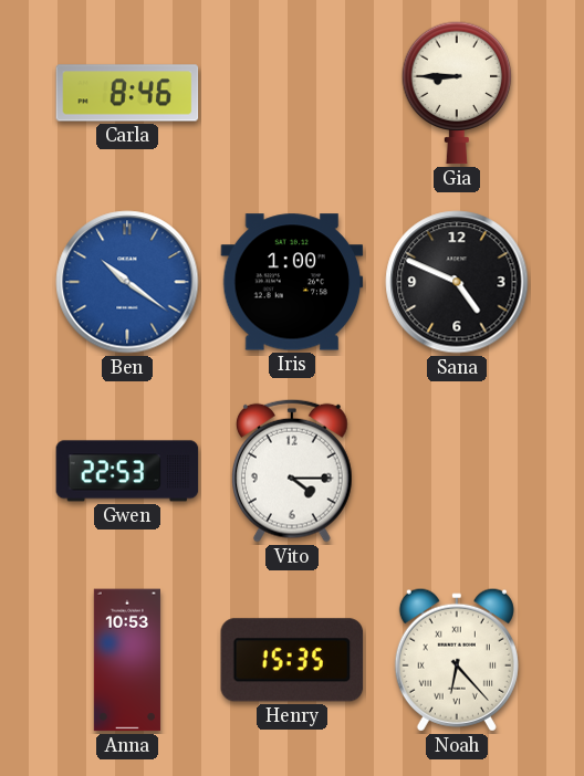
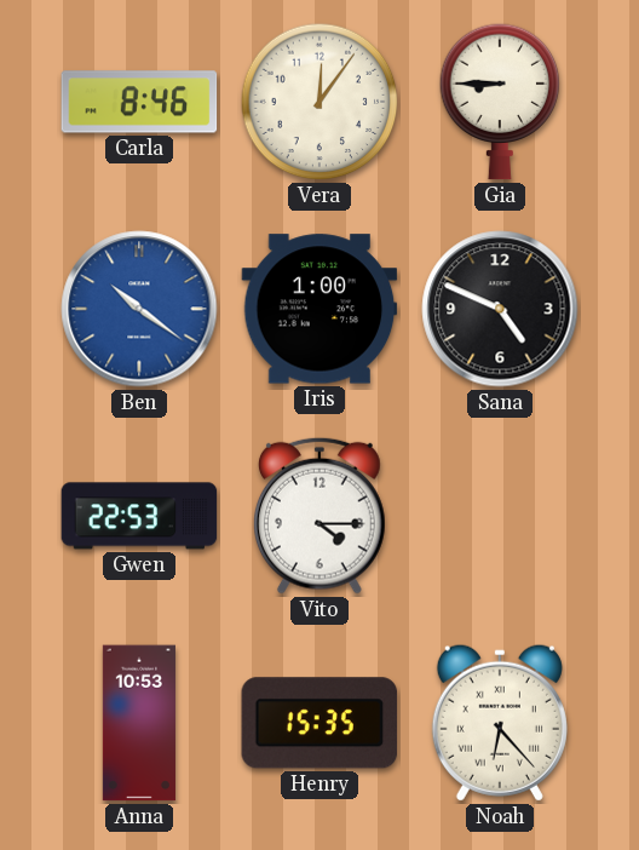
Vera: none -> 12:06
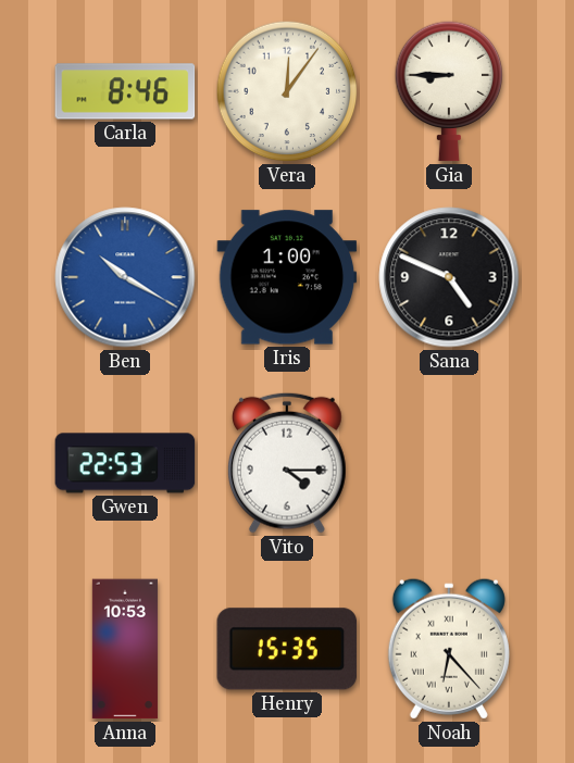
Ben: 10:21 -> 10:20
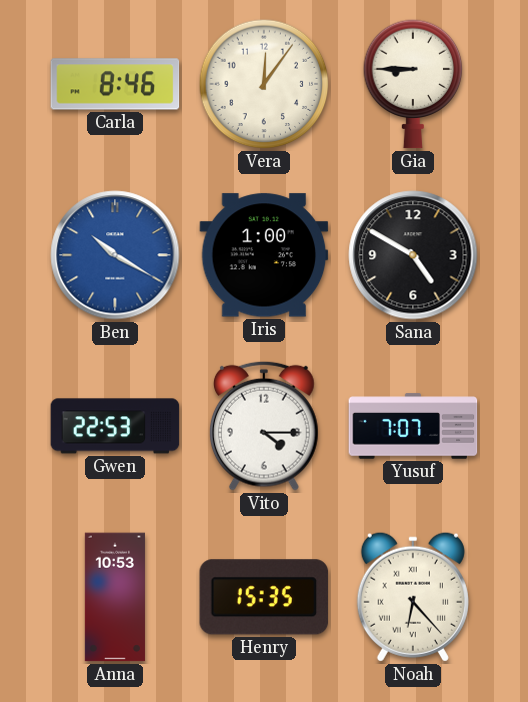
Sana: 4:49 -> 4:50
Yusuf: none -> 7:07
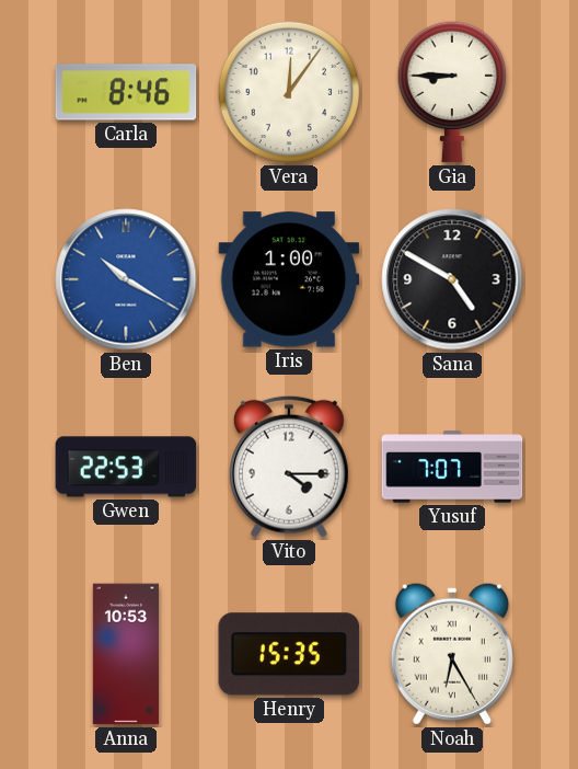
Noah: 6:23 -> 6:25
